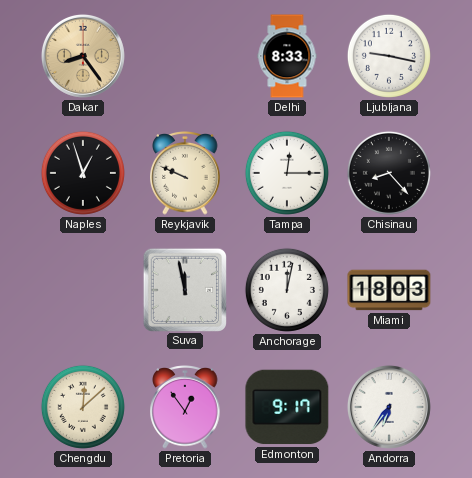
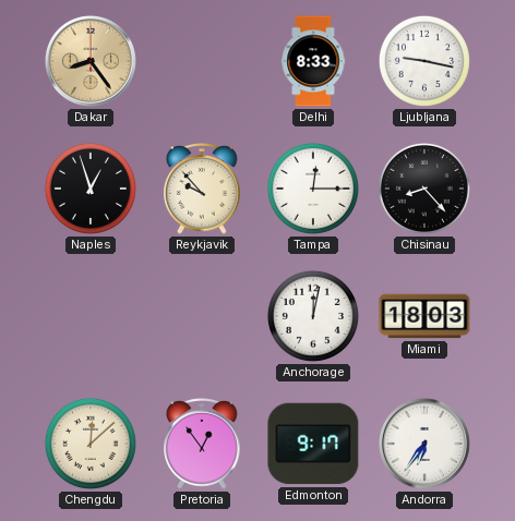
Reykjavik: 9:49 -> 9:53
Suva: 11:58 -> none
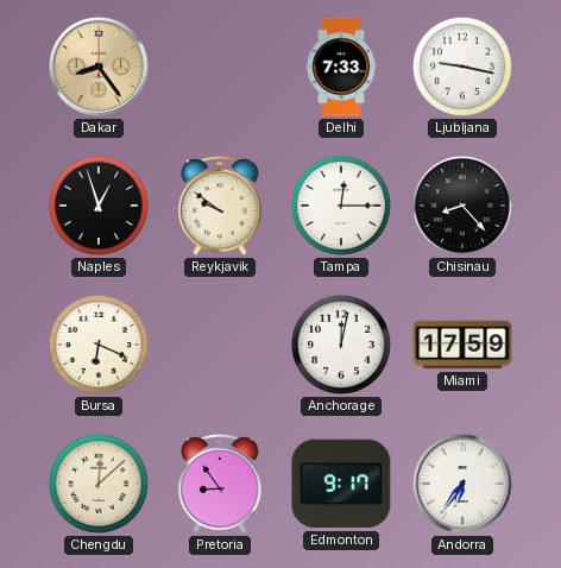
Delhi: 8:33 -> 7:33
Reykjavik: 9:53 -> 9:51
Bursa: none -> 6:19
Miami: 18:03 -> 17:59
Pretoria: 12:54 -> 8:54
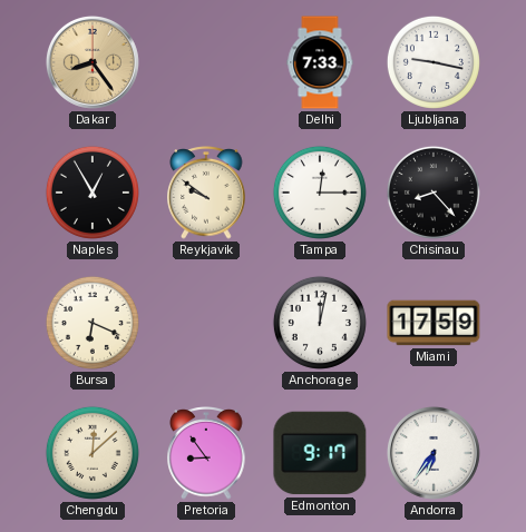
Naples: 12:57 -> 12:55
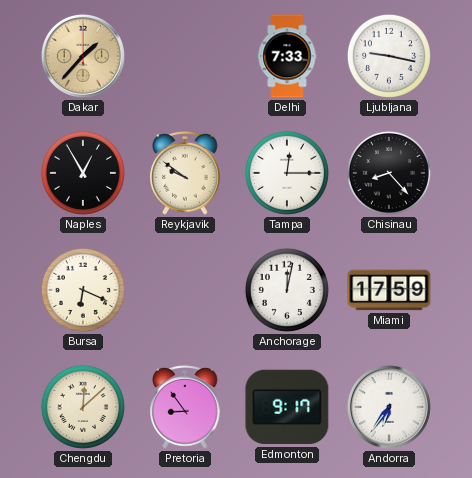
Dakar: 8:24 -> 1:37
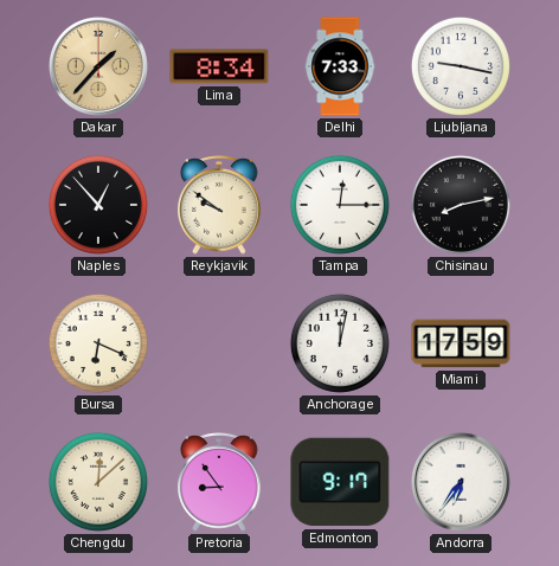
Lima: none -> 8:34
Naples: 12:55 -> 12:53
Chisinau: 8:23 -> 8:13
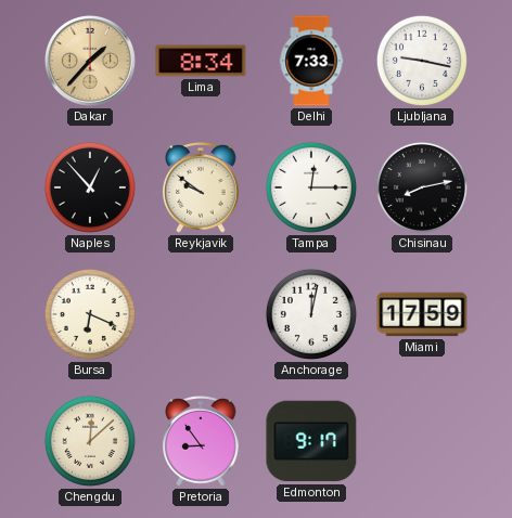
Andorra: 6:36 -> none
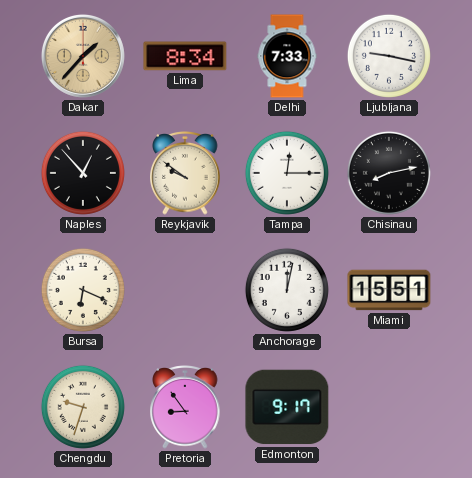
Miami: 17:59 -> 15:51
Chengdu: 12:08 -> 9:33
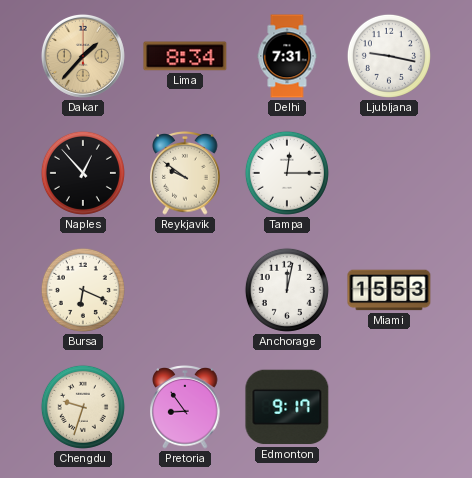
Delhi: 7:33 -> 7:31
Chisinau: 8:13 -> none
Miami: 15:51 -> 15:53
